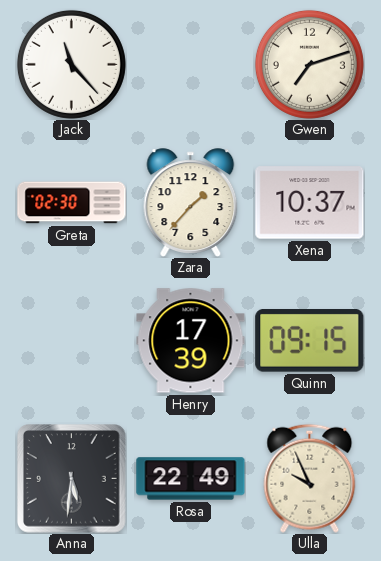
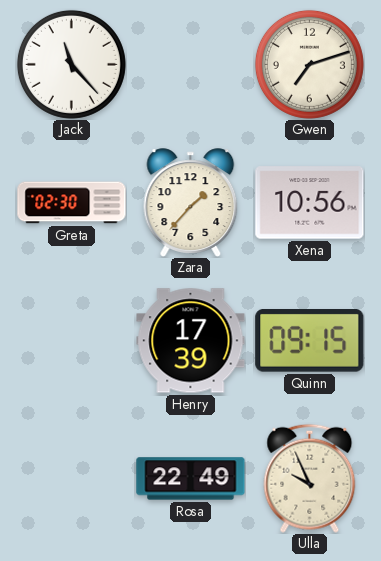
Xena: 10:37 -> 10:56
Anna: 5:31 -> none
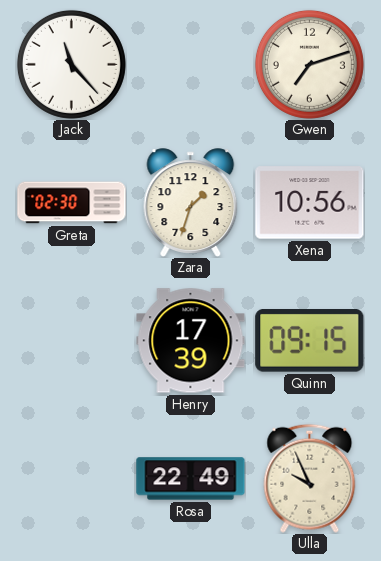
Zara: 1:37 -> 1:33
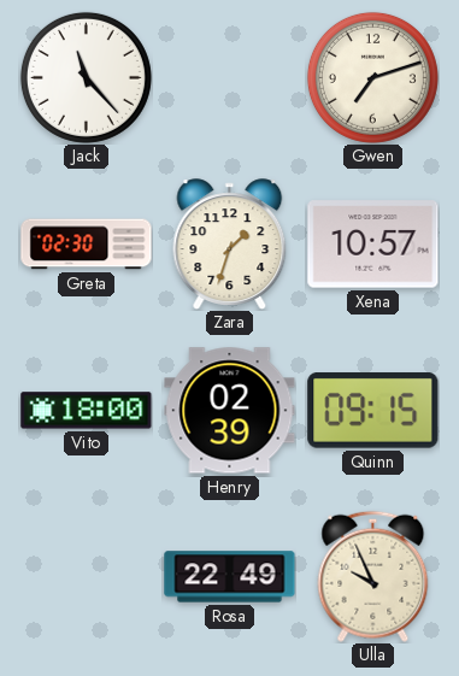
Xena: 10:56 -> 10:57
Vito: none -> 18:00
Henry: 17:39 -> 02:39
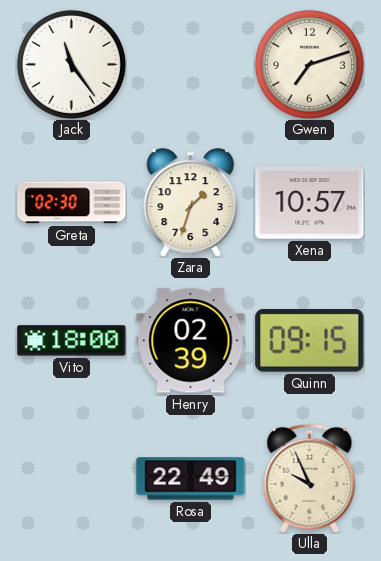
Jack: 11:23 -> 11:24
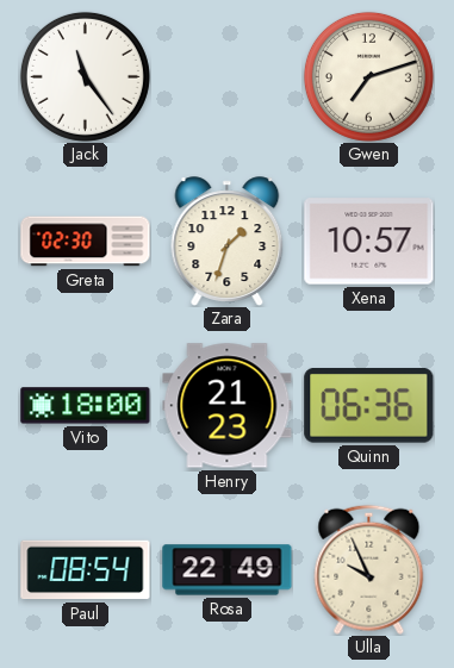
Henry: 02:39 -> 21:23
Quinn: 09:15 -> 06:36
Paul: none -> 08:54
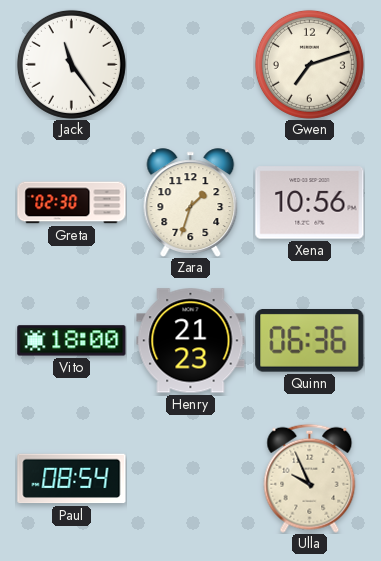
Xena: 10:57 -> 10:56
Rosa: 22:49 -> none
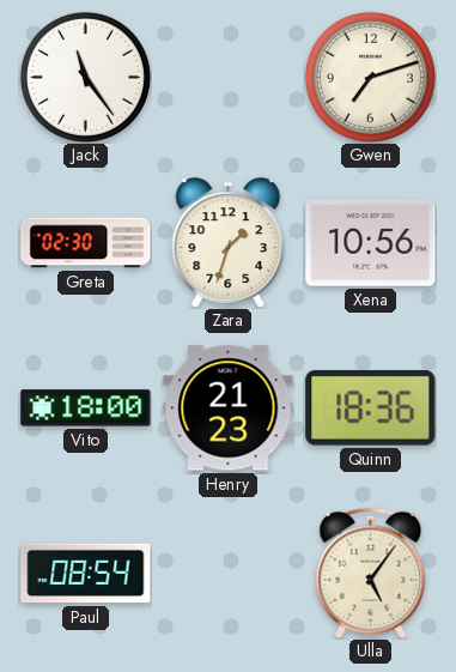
Quinn: 06:36 -> 18:36
Ulla: 9:56 -> 5:06
